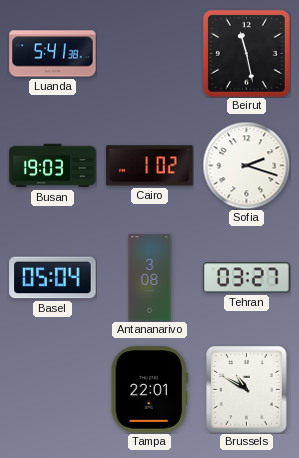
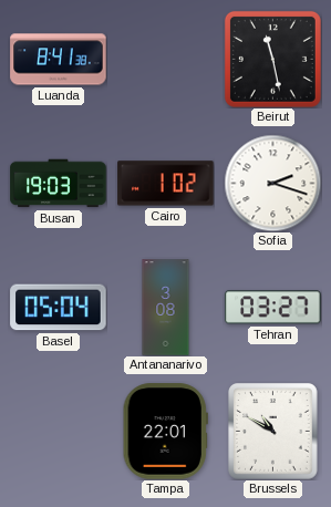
Luanda: 5:41 -> 8:41
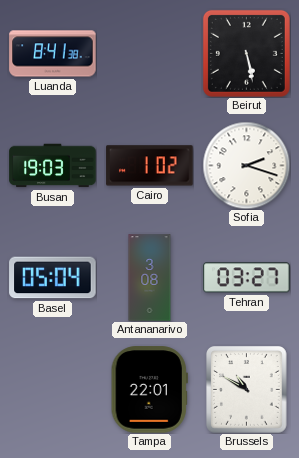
Beirut: 11:28 -> 5:28
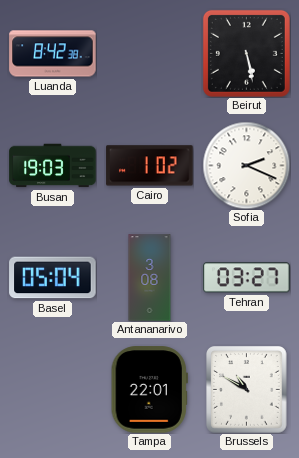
Luanda: 8:41 -> 8:42
Sofia: 2:18 -> 2:19
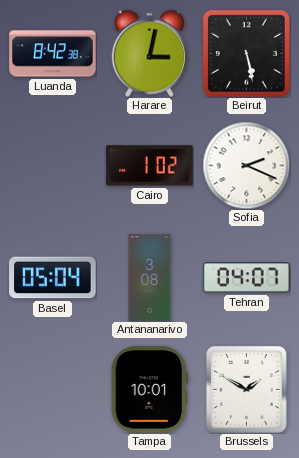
Harare: none -> 3:02
Busan: 19:03 -> none
Tehran: 03:27 -> 04:07
Tampa: 22:01 -> 10:01
Brussels: 10:50 -> 1:50
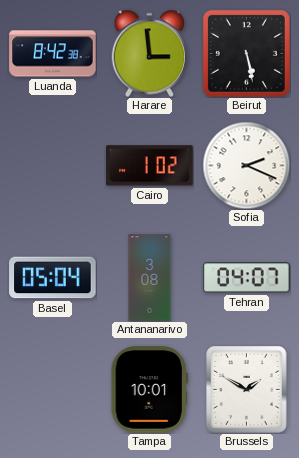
Harare: 3:02 -> 2:59
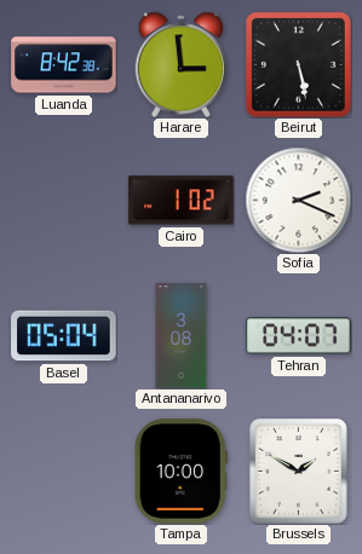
Tampa: 10:01 -> 10:00
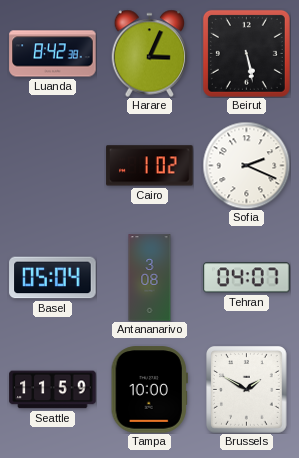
Harare: 2:59 -> 3:04
Seattle: none -> 11:59
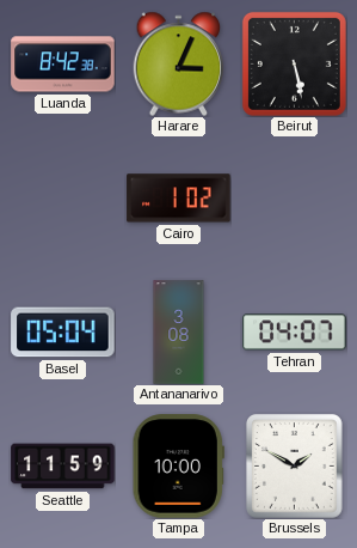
Sofia: 2:19 -> none
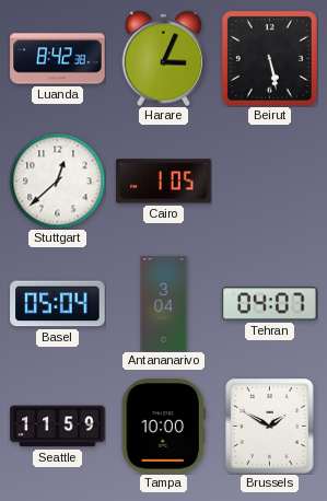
Stuttgart: none -> 12:38
Cairo: 1:02 -> 1:05
Antananarivo: 3:08 -> 3:04
